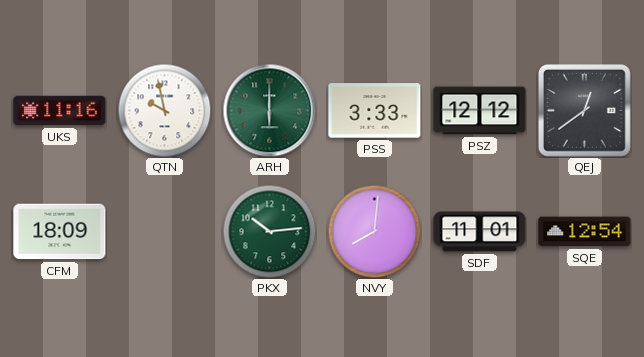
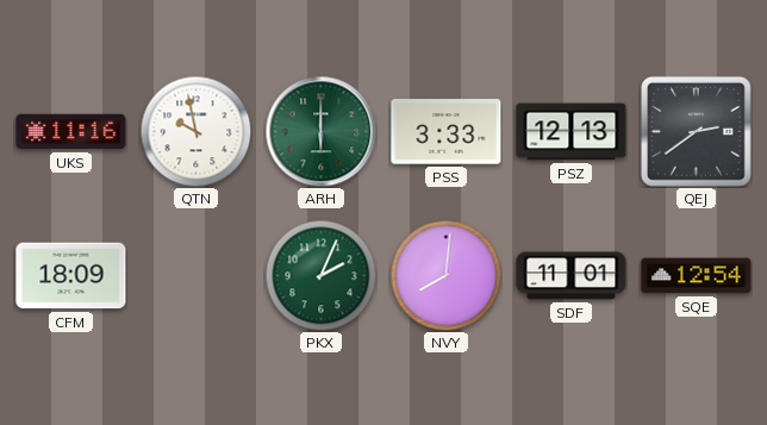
PSZ: 12:12 -> 12:13
QEJ: 12:39 -> 2:39
PKX: 10:14 -> 2:04
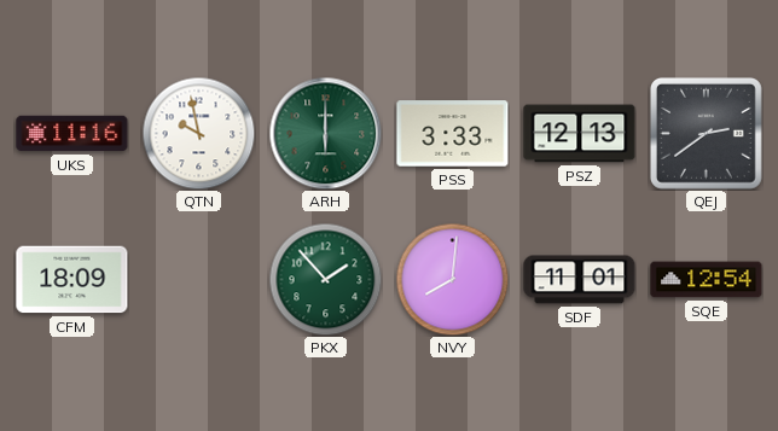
PKX: 2:04 -> 1:53
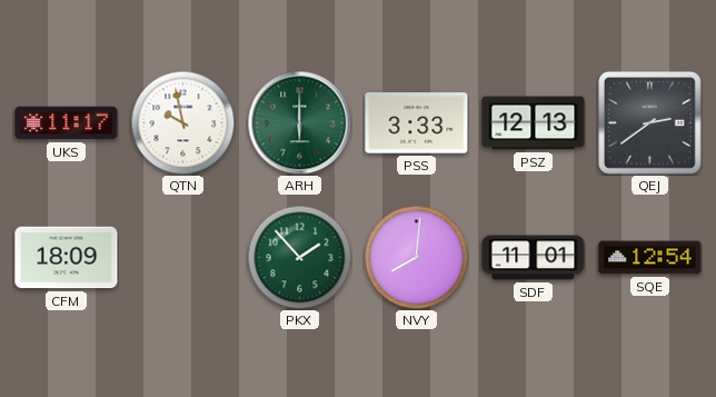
UKS: 11:16 -> 11:17
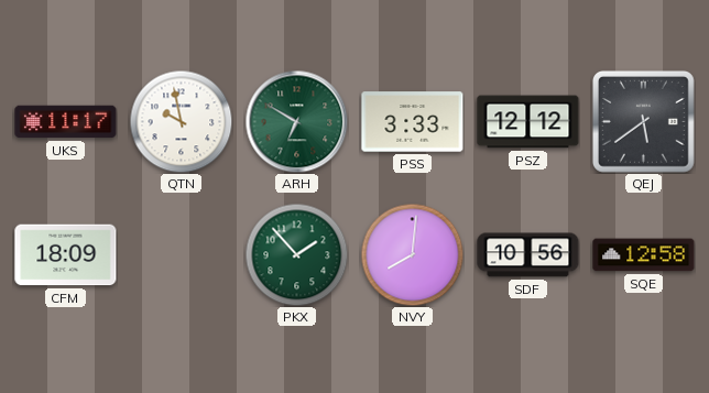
ARH: 6:00 -> 6:50
PSZ: 12:13 -> 12:12
QEJ: 2:39 -> 5:39
SDF: 11:01 -> 10:56
SQE: 12:54 -> 12:58
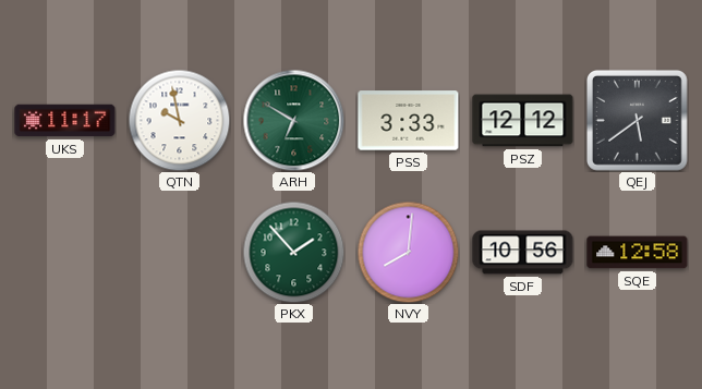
CFM: 18:09 -> none
